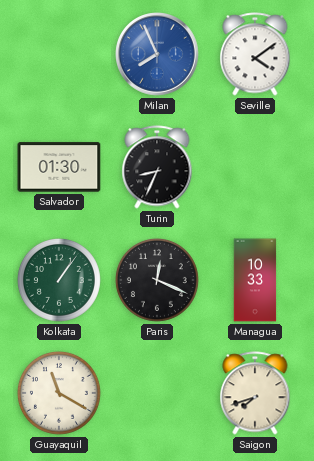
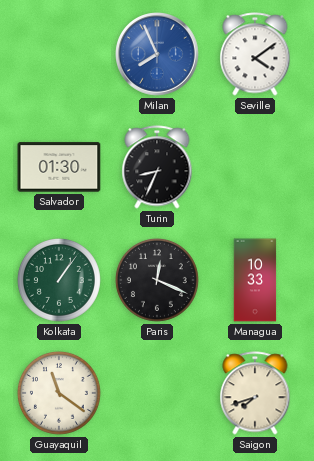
Guayaquil: 11:20 -> 11:21
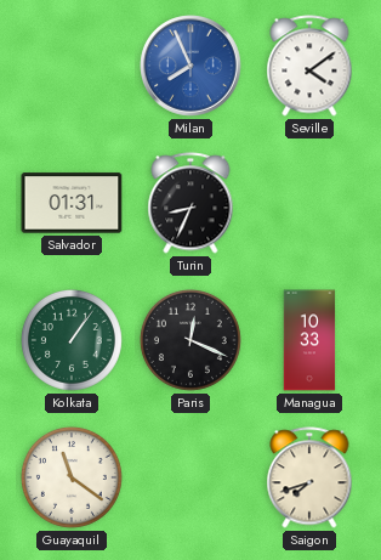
Salvador: 01:30 -> 01:31
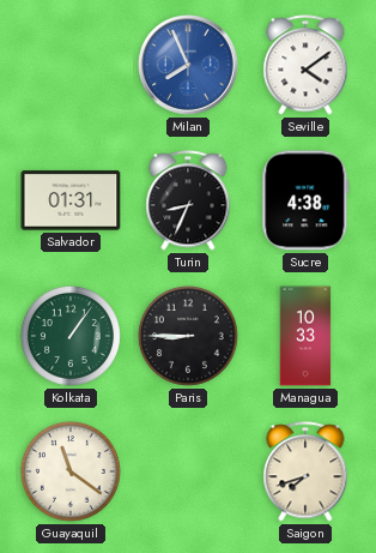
Sucre: none -> 4:38
Paris: 12:19 -> 8:45
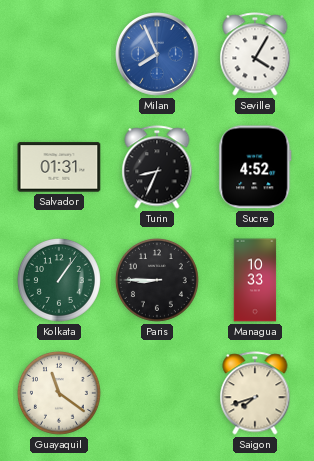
Seville: 4:09 -> 4:05
Sucre: 4:38 -> 4:52
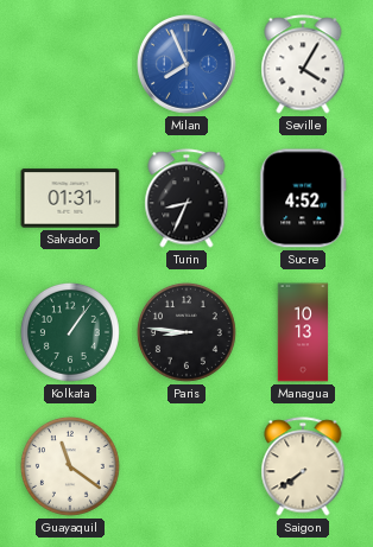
Paris: 8:45 -> 8:46
Managua: 10:33 -> 10:13
Saigon: 7:42 -> 7:39
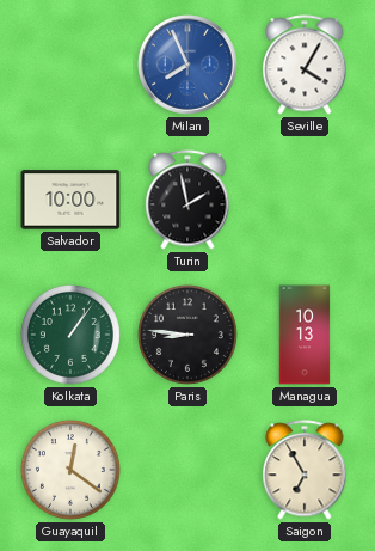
Salvador: 01:31 -> 10:00
Turin: 8:34 -> 1:58
Sucre: 4:52 -> none
Guayaquil: 11:21 -> 12:21
Saigon: 7:39 -> 6:55
